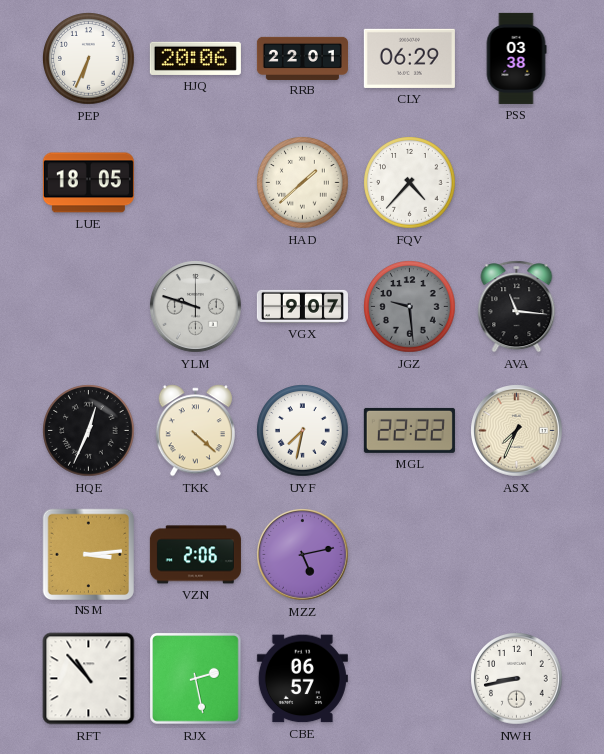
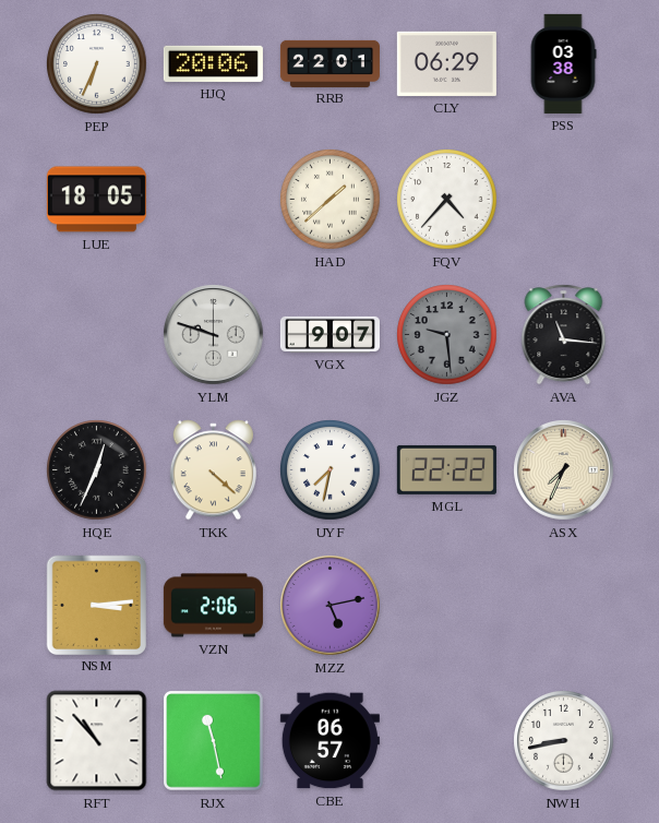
RJX: 2:28 -> 11:28
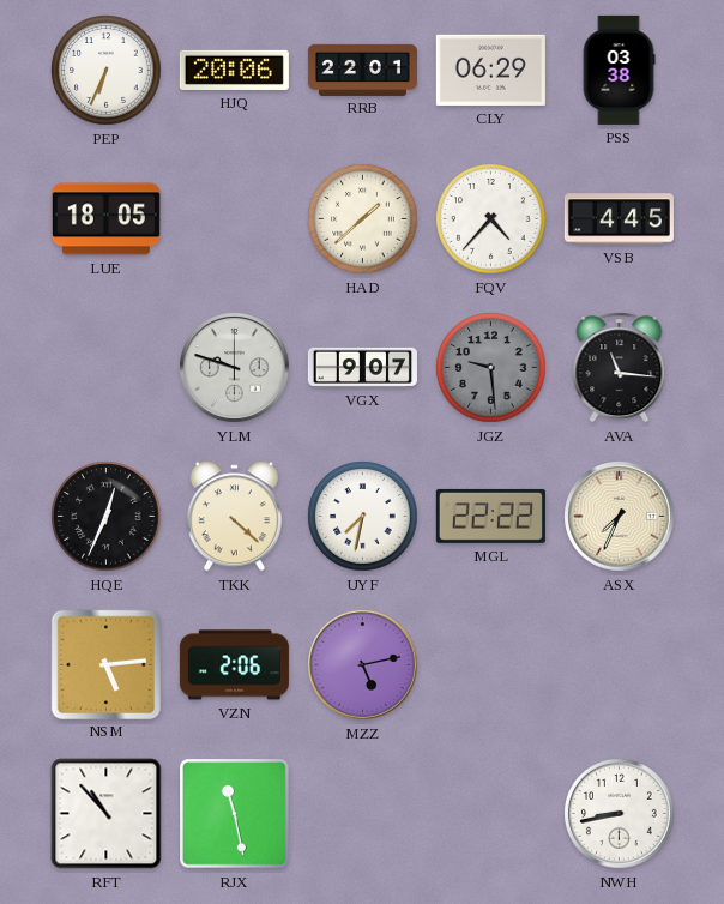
VSB: none -> 4:45
NSM: 3:14 -> 5:14
CBE: 06:57 -> none
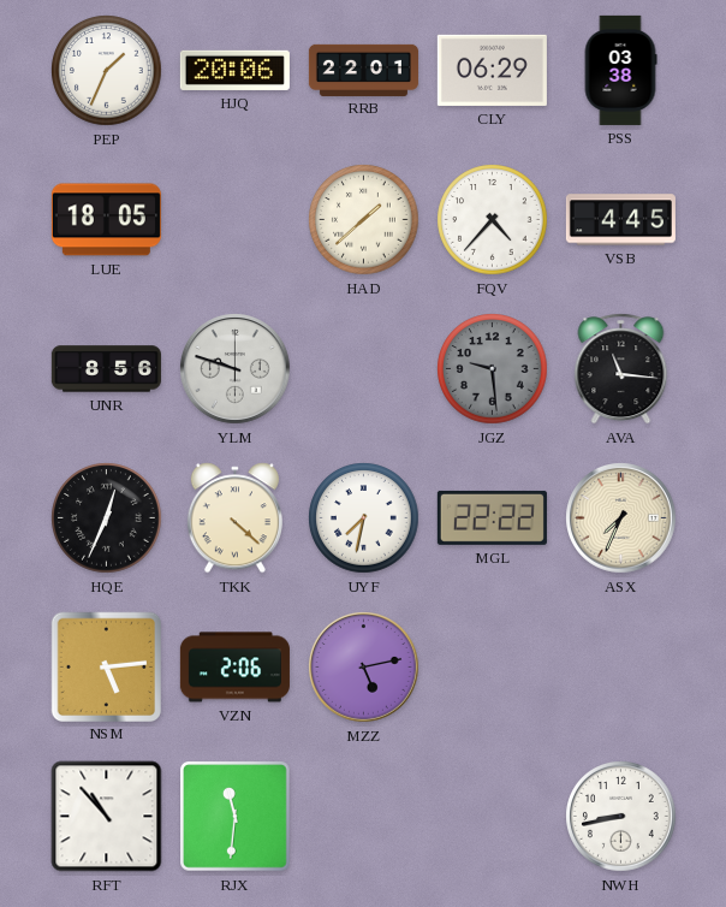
PEP: 6:34 -> 1:34
UNR: none -> 8:56
VGX: 9:07 -> none
RJX: 11:28 -> 11:31
